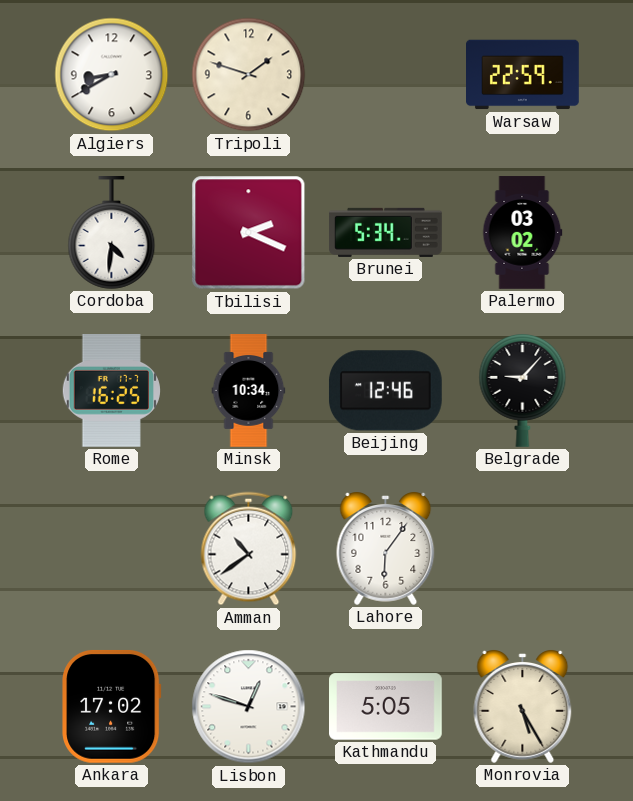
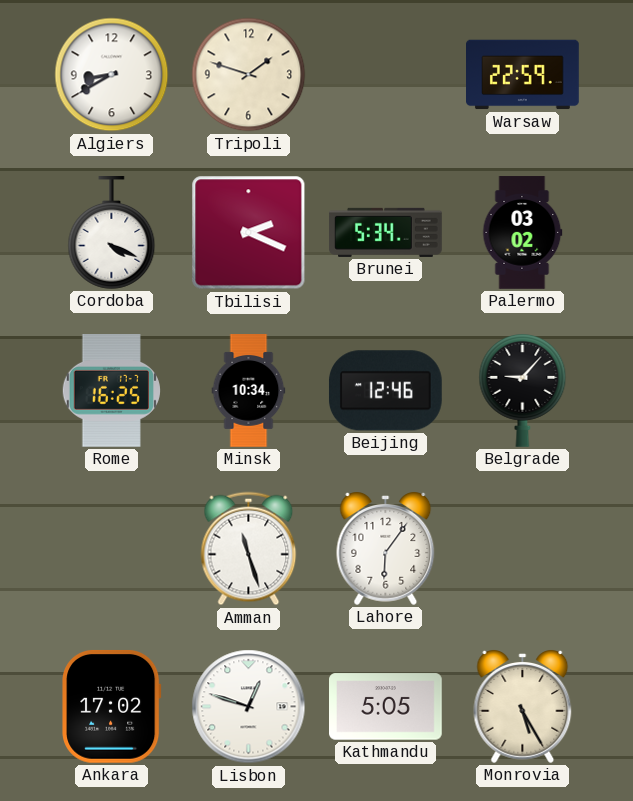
Cordoba: 4:31 -> 4:19
Amman: 10:39 -> 11:27
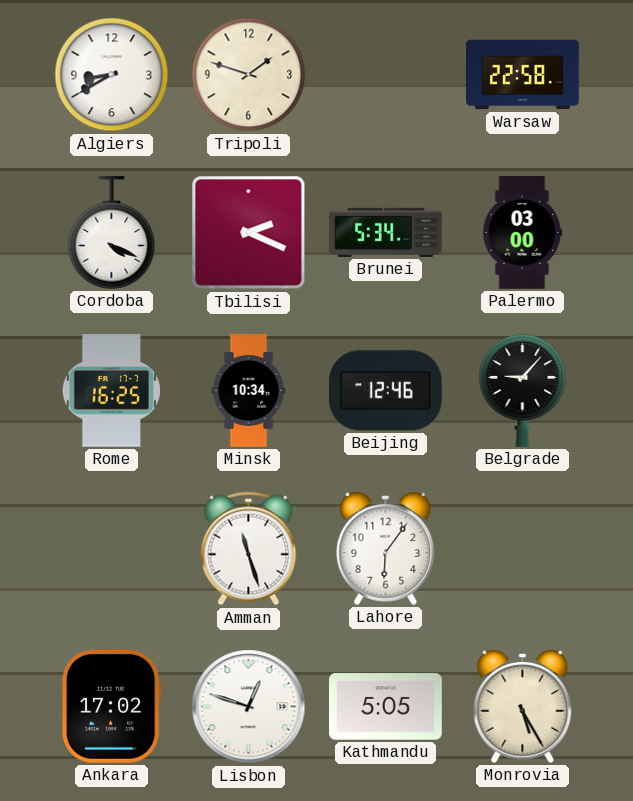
Warsaw: 22:59 -> 22:58
Palermo: 03:02 -> 03:00
